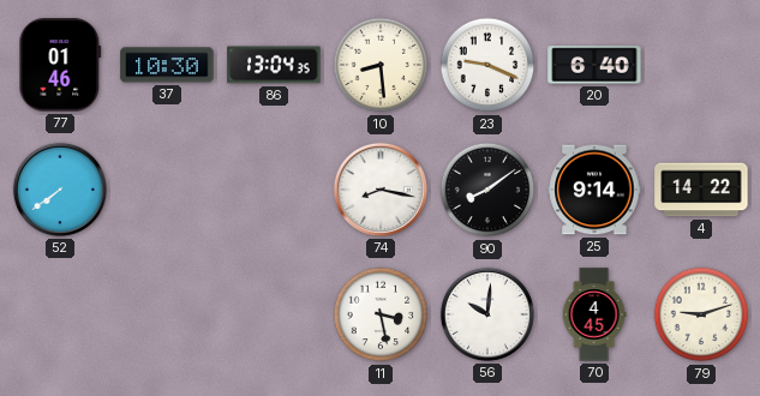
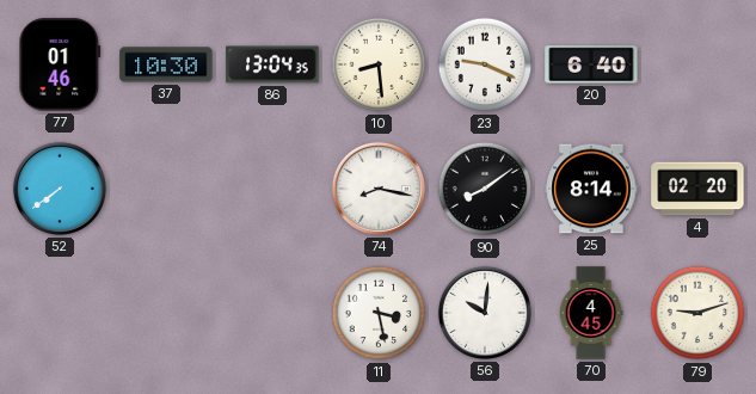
25: 9:14 -> 8:14
4: 14:22 -> 02:20
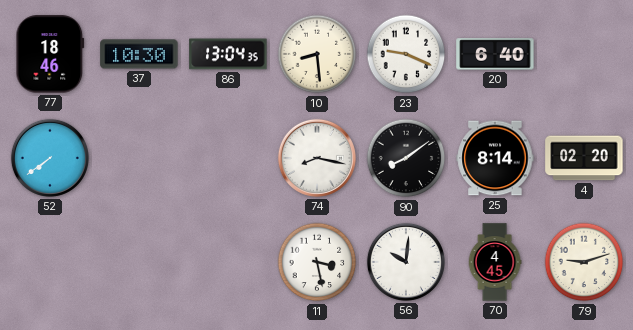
77: 01:46 -> 18:46
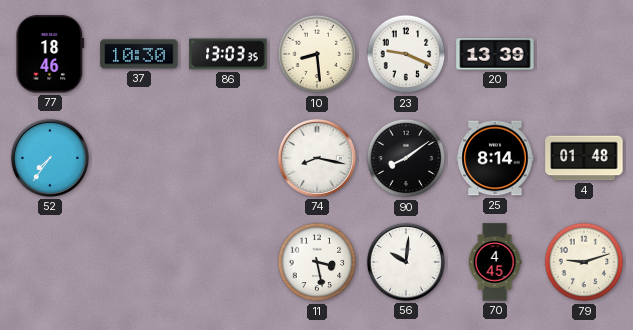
86: 13:04 -> 13:03
20: 6:40 -> 13:39
52: 7:39 -> 7:36
4: 02:20 -> 01:48
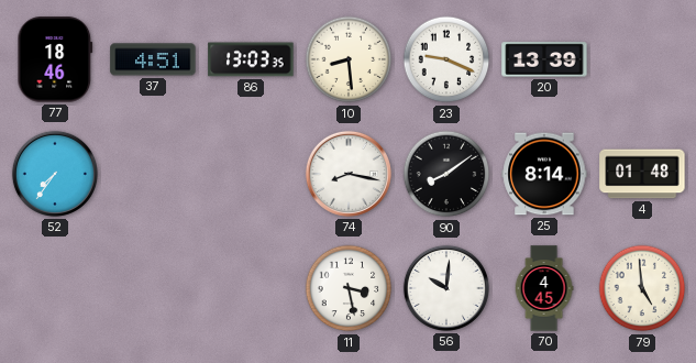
37: 10:30 -> 4:51
79: 9:12 -> 4:59
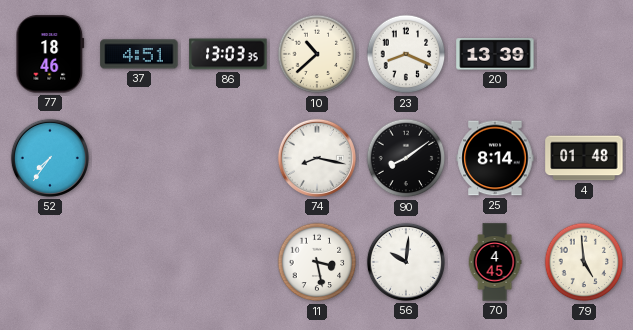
10: 8:29 -> 10:38
23: 9:19 -> 8:19
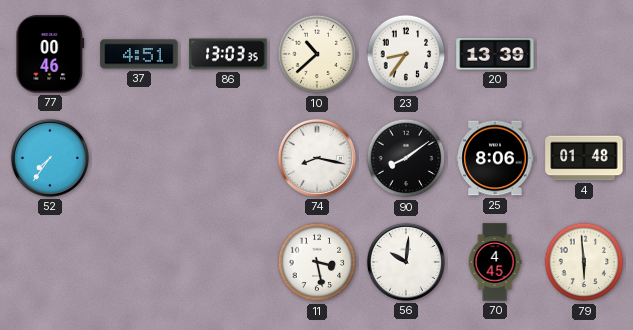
77: 18:46 -> 00:46
23: 8:19 -> 8:36
25: 8:14 -> 8:06
79: 4:59 -> 5:59
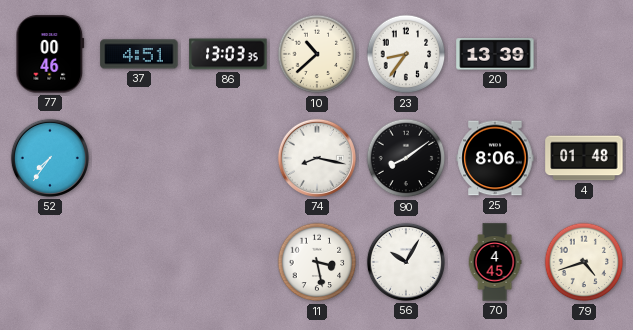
56: 10:01 -> 10:05
79: 5:59 -> 4:42
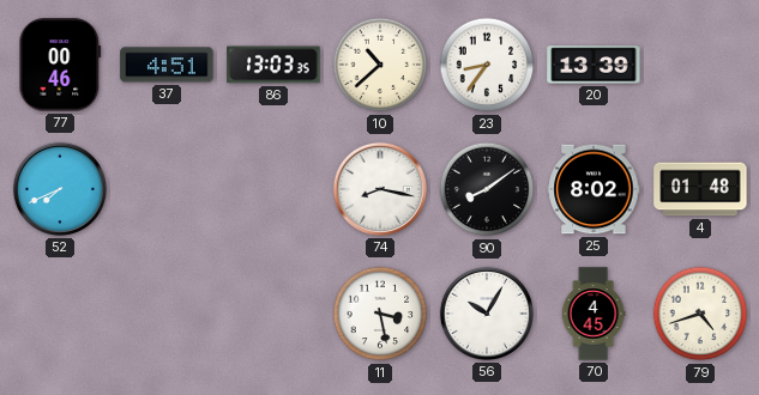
52: 7:36 -> 7:41
25: 8:06 -> 8:02
